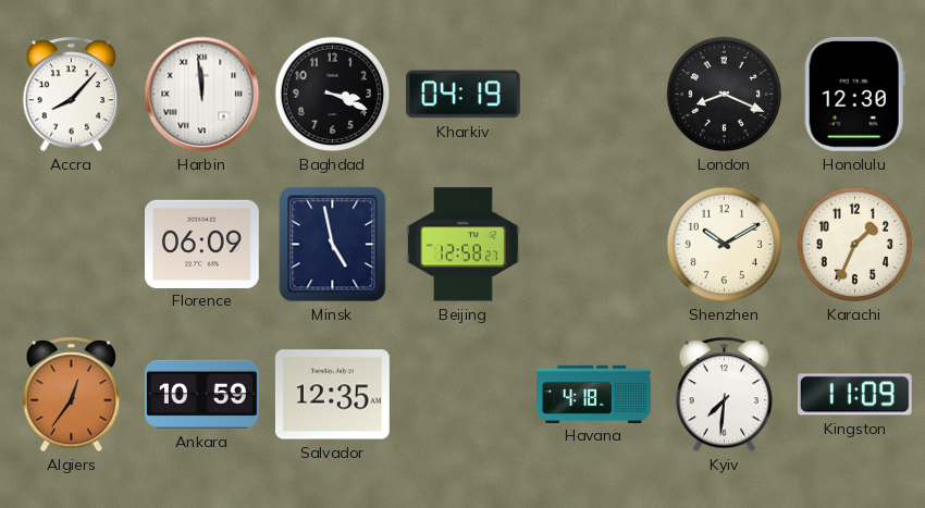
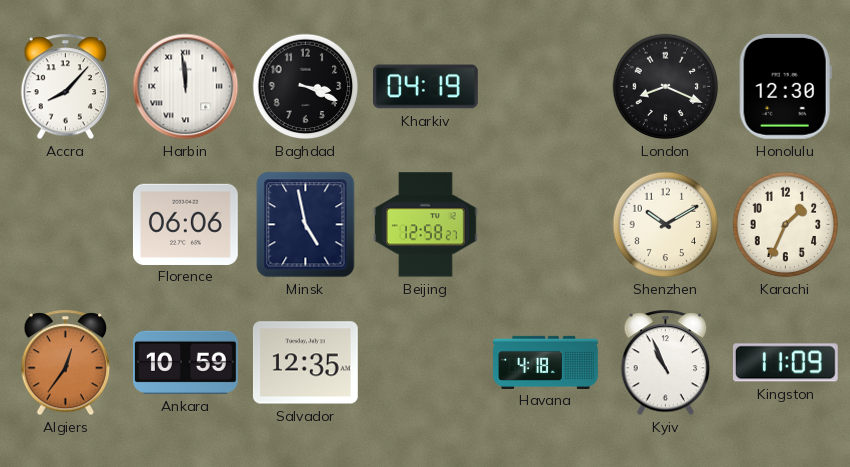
Florence: 06:09 -> 06:06
Kyiv: 7:31 -> 10:56
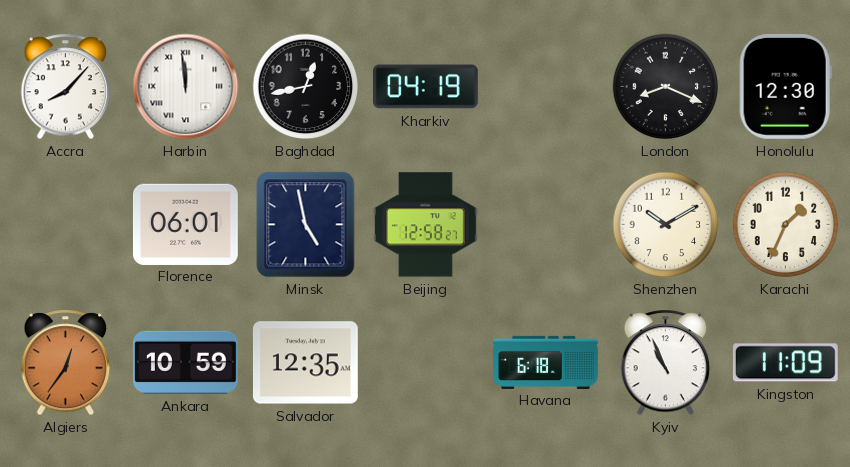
Baghdad: 3:19 -> 12:43
Florence: 06:06 -> 06:01
Havana: 4:18 -> 6:18
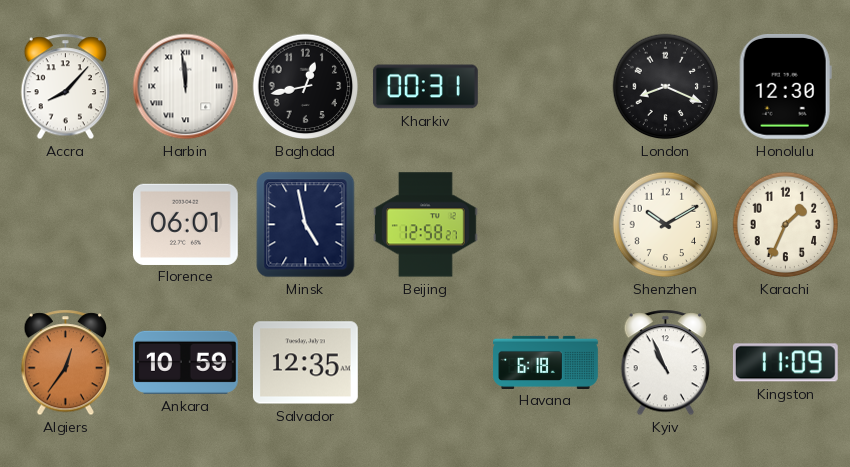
Kharkiv: 04:19 -> 00:31
